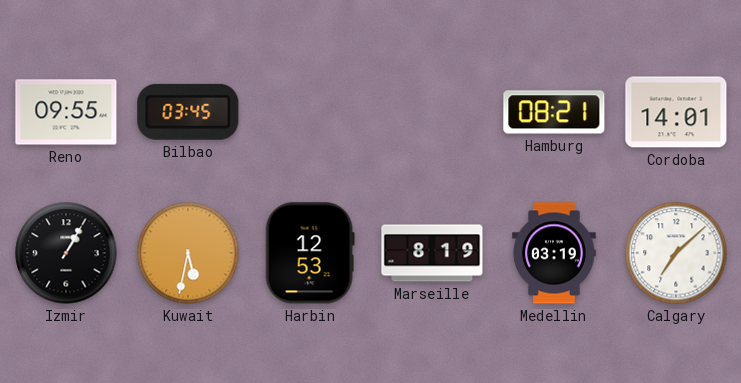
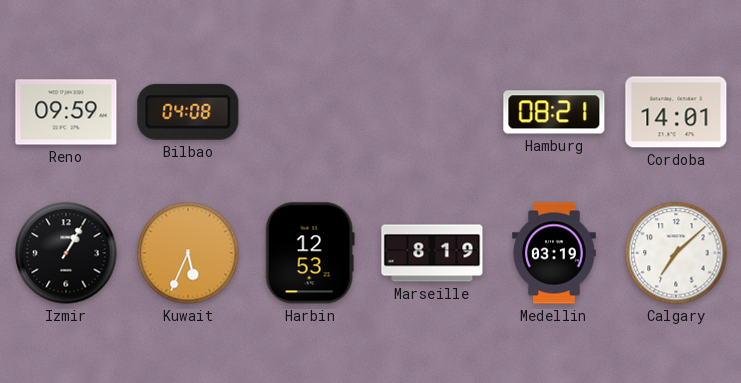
Reno: 09:55 -> 09:59
Bilbao: 03:45 -> 04:08
Kuwait: 5:32 -> 5:34
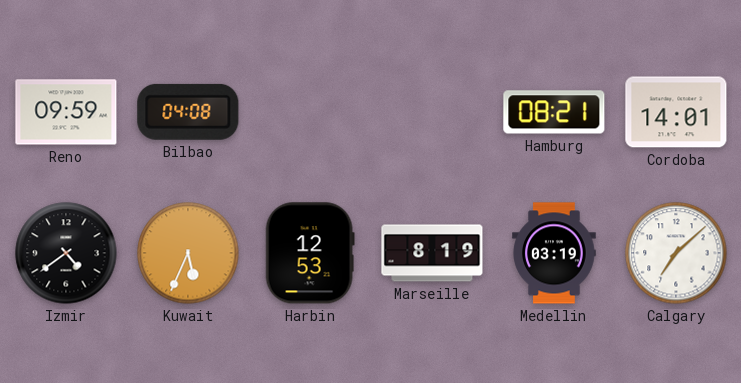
Izmir: 1:05 -> 4:39
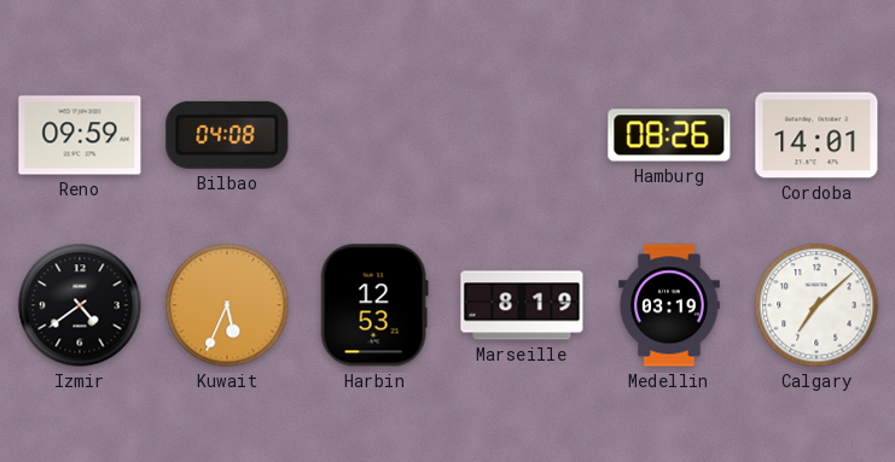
Hamburg: 08:21 -> 08:26
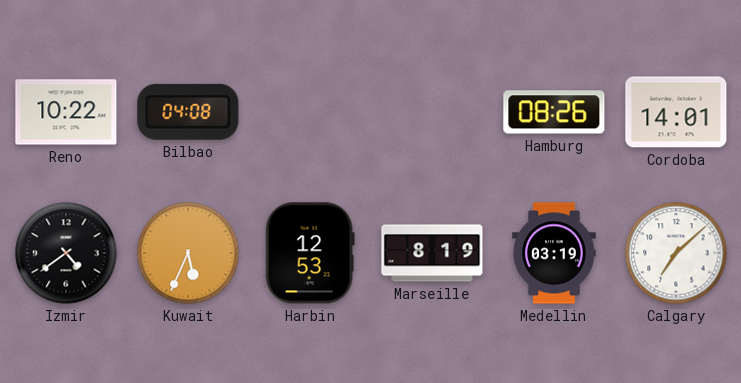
Reno: 09:59 -> 10:22
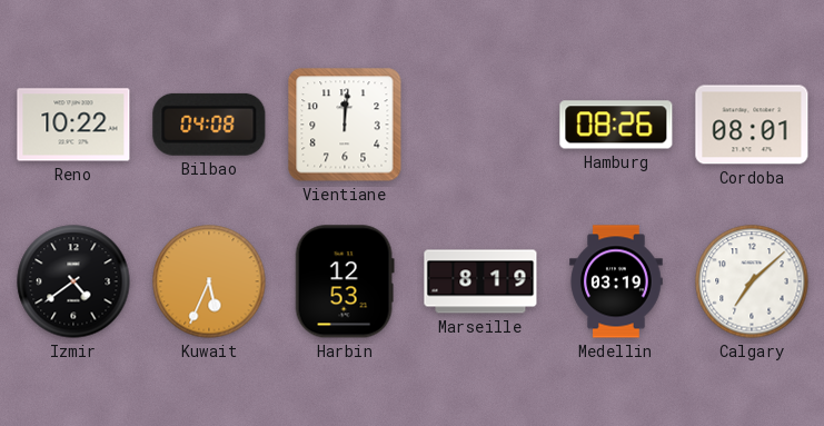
Vientiane: none -> 12:01
Cordoba: 14:01 -> 08:01
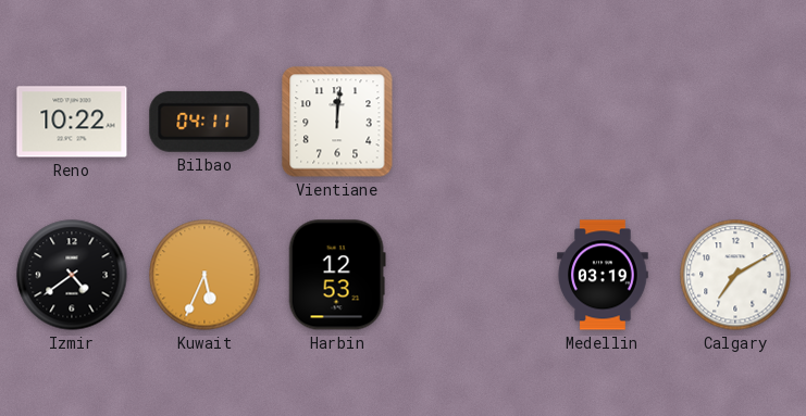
Bilbao: 04:08 -> 04:11
Hamburg: 08:26 -> none
Cordoba: 08:01 -> none
Marseille: 8:19 -> none
Calgary: 7:08 -> 7:10
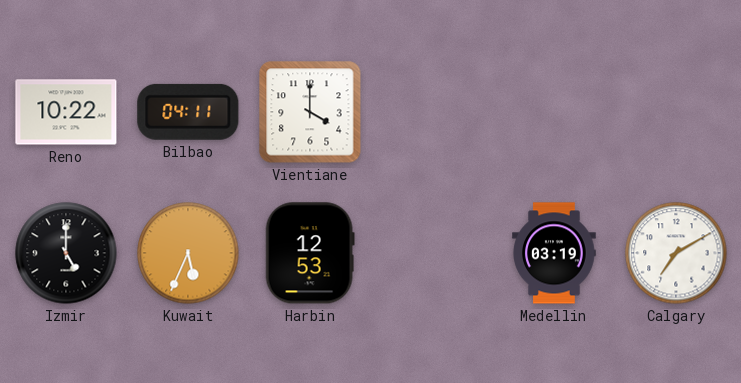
Vientiane: 12:01 -> 4:00
Izmir: 4:39 -> 5:00
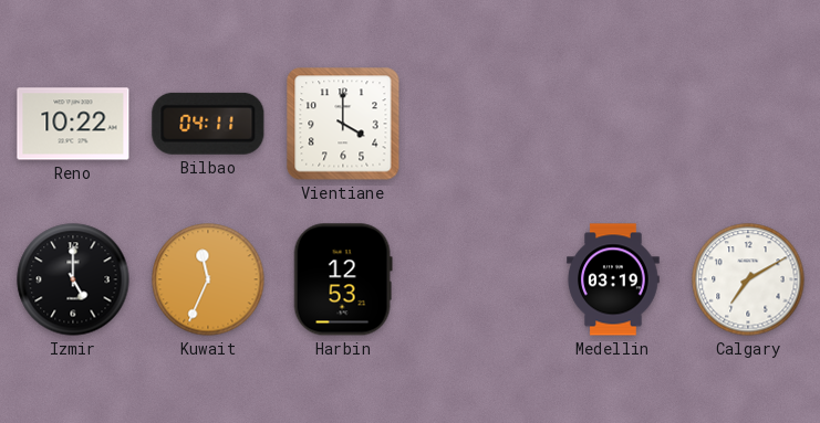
Kuwait: 5:34 -> 11:34
